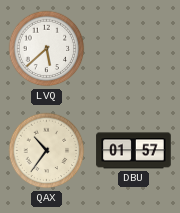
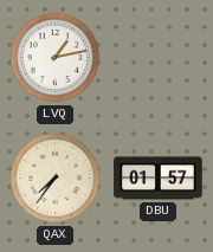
LVQ: 5:38 -> 1:13
QAX: 10:36 -> 7:36
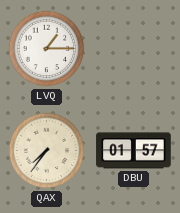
LVQ: 1:13 -> 1:15
